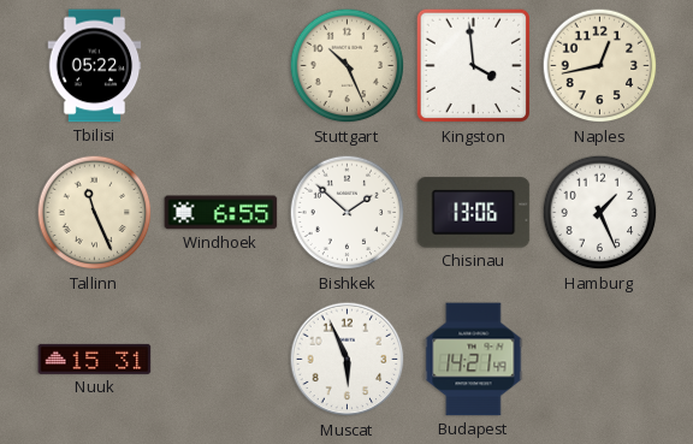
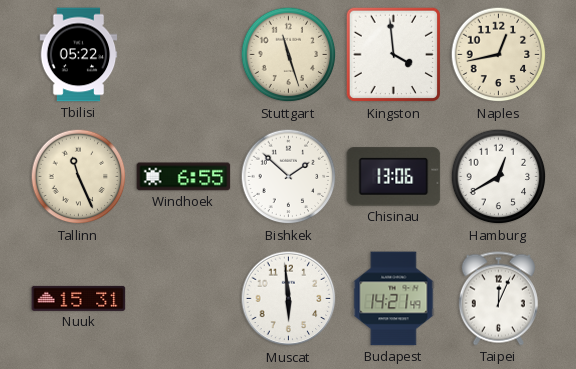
Stuttgart: 10:26 -> 11:27
Hamburg: 1:26 -> 12:40
Muscat: 5:56 -> 5:59
Taipei: none -> 12:04
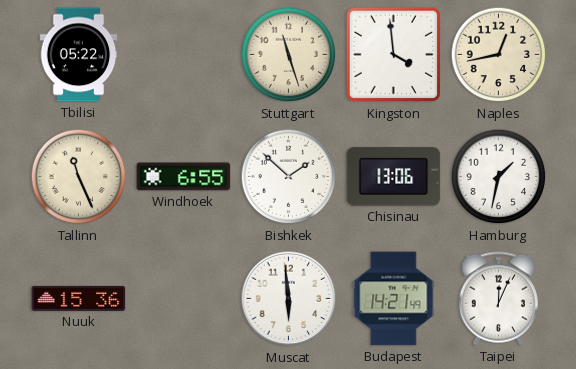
Hamburg: 12:40 -> 1:32
Nuuk: 15:31 -> 15:36
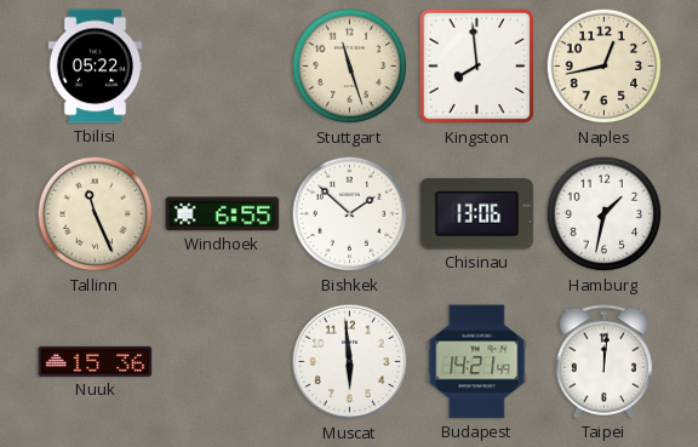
Kingston: 3:59 -> 7:59
Taipei: 12:04 -> 12:01
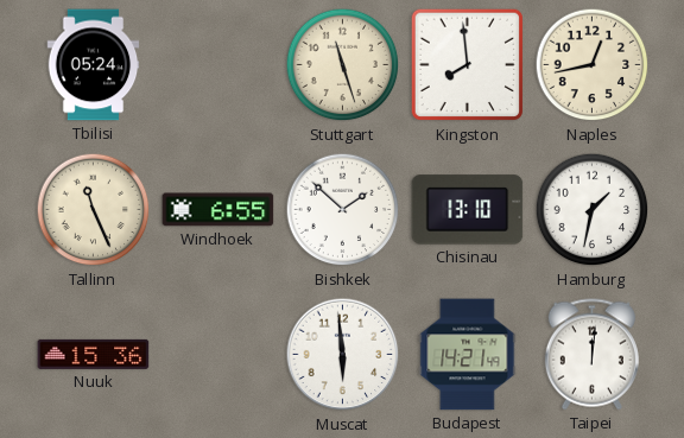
Tbilisi: 05:22 -> 05:24
Chisinau: 13:06 -> 13:10
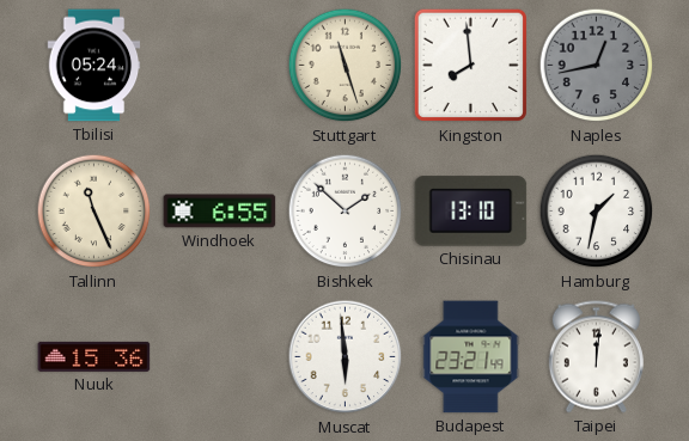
Naples dial: cream -> grey
Budapest: 14:21 -> 23:21
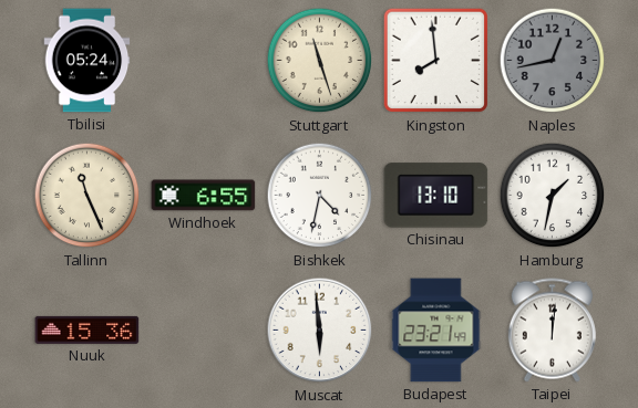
Bishkek: 1:52 -> 4:32
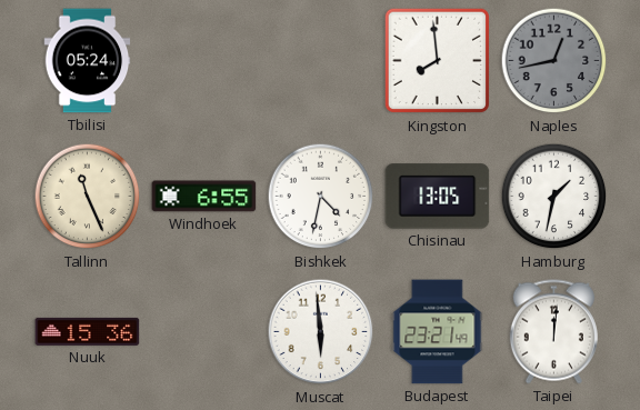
Stuttgart: 11:27 -> none
Chisinau: 13:10 -> 13:05
